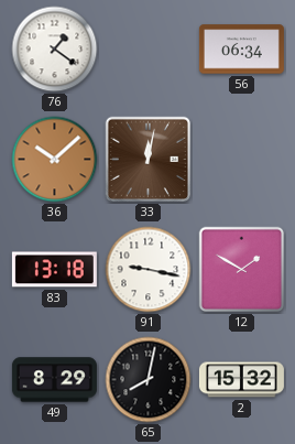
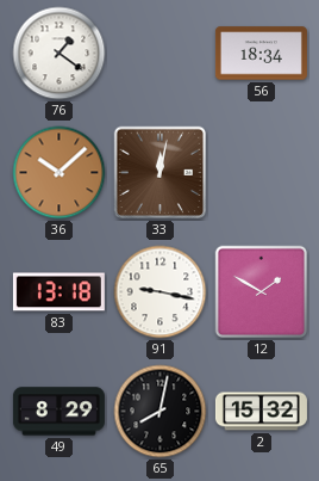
56: 06:34 -> 18:34
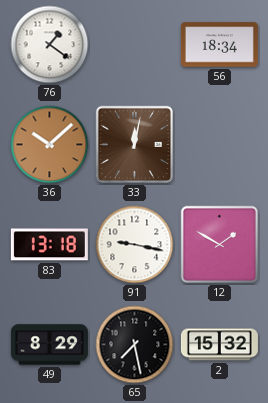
65: 8:02 -> 7:28
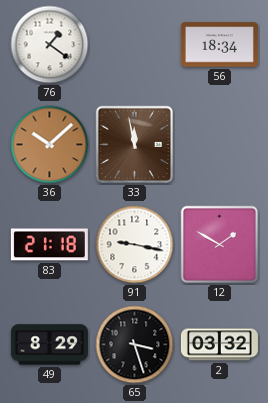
33: 12:02 -> 11:58
83: 13:18 -> 21:18
65: 7:28 -> 3:27
2: 15:32 -> 03:32
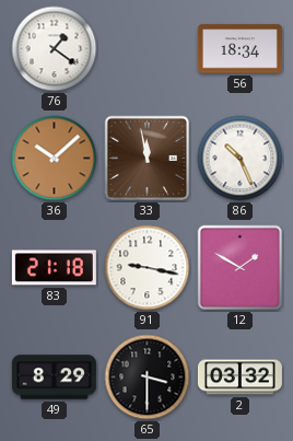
86: none -> 10:26
65: 3:27 -> 3:30
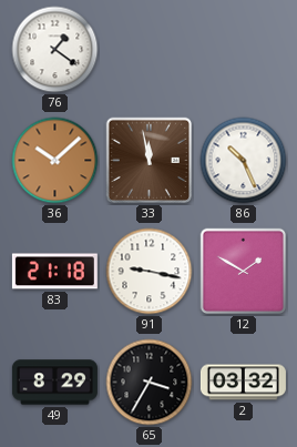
56: 18:34 -> none
65: 3:30 -> 3:35
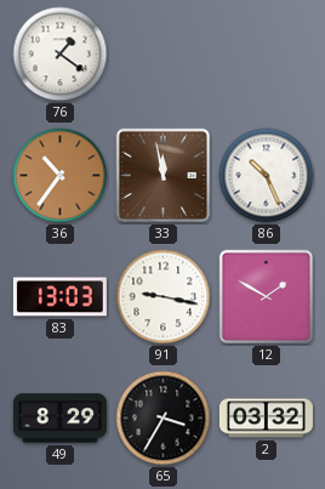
36: 10:08 -> 10:36
83: 21:18 -> 13:03
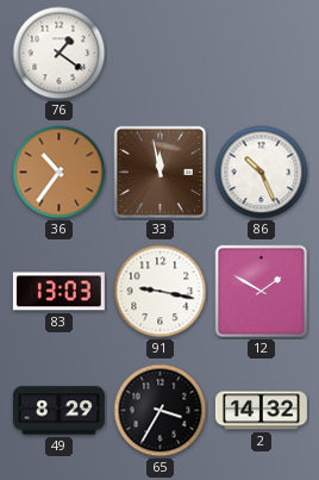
2: 03:32 -> 14:32
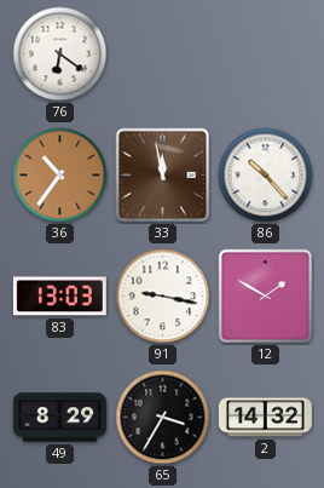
76: 1:21 -> 6:21
86: 10:26 -> 10:23
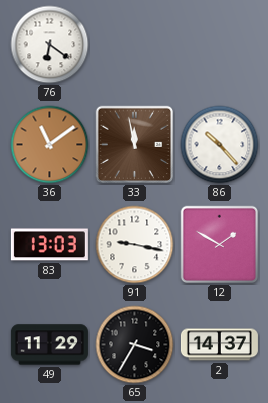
36: 10:36 -> 11:09
49: 8:29 -> 11:29
2: 14:32 -> 14:37
